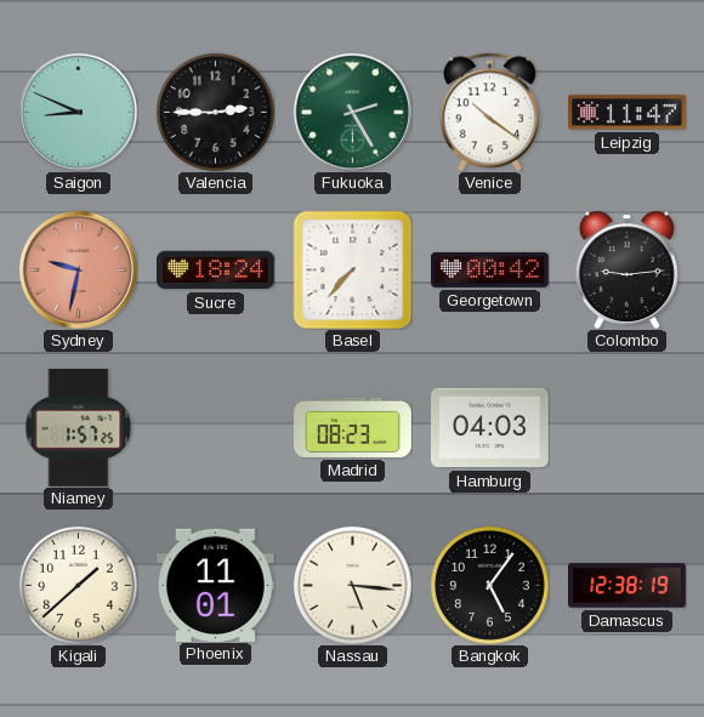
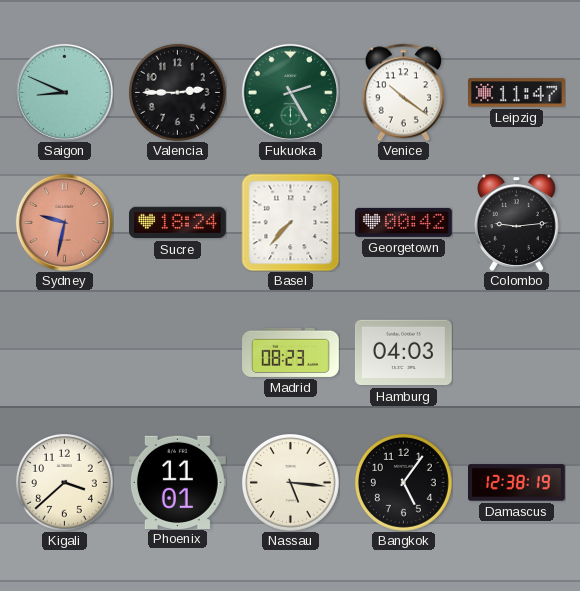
Niamey: 1:57 -> none
Kigali: 1:38 -> 3:38
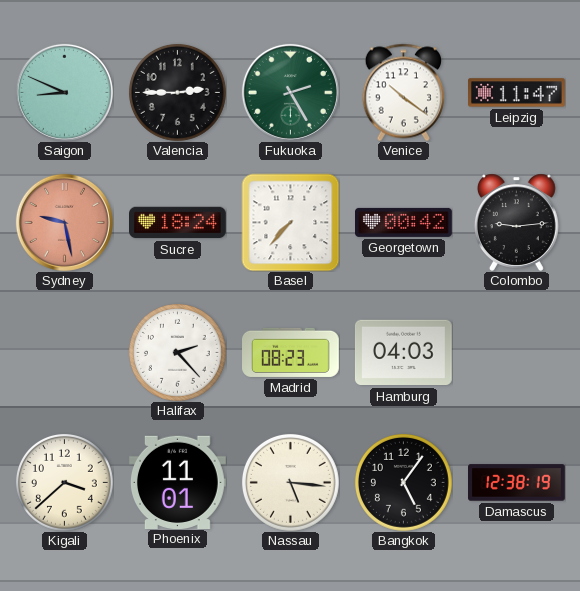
Sydney: 9:32 -> 9:28
Halifax: none -> 2:23
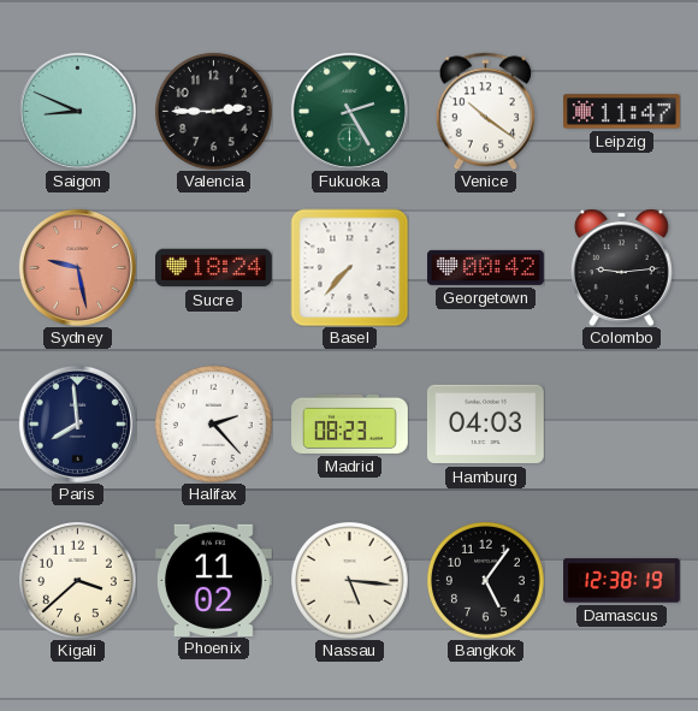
Paris: none -> 7:59
Phoenix: 11:01 -> 11:02
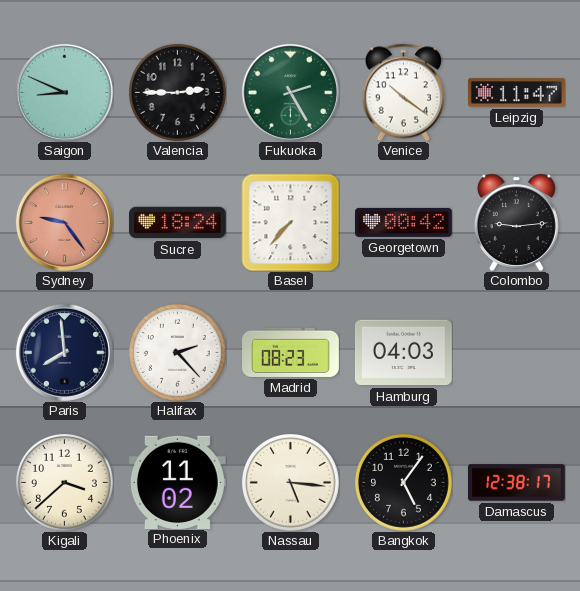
Sydney: 9:28 -> 9:24
Damascus: 12:38:19 -> 12:38:17
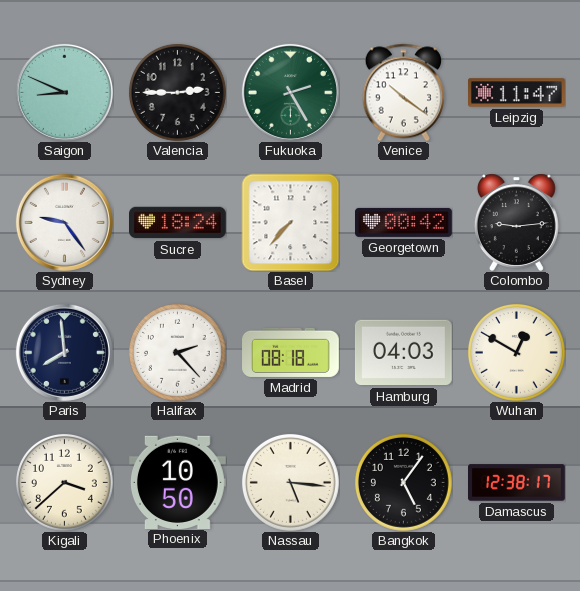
Sydney dial: salmon -> white
Madrid: 08:23 -> 08:18
Wuhan: none -> 12:50
Phoenix: 11:02 -> 10:50
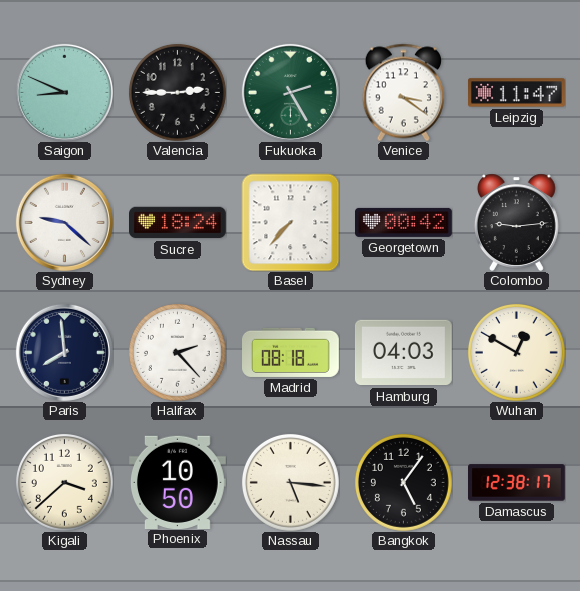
Venice: 10:21 -> 3:21
Sydney: 9:24 -> 9:22
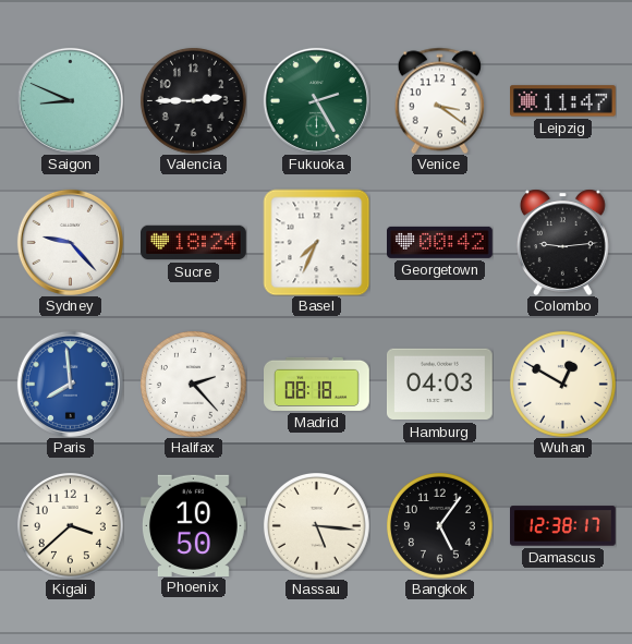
Sydney: 9:22 -> 9:23
Basel: 7:37 -> 7:34
Paris dial: navy -> blue
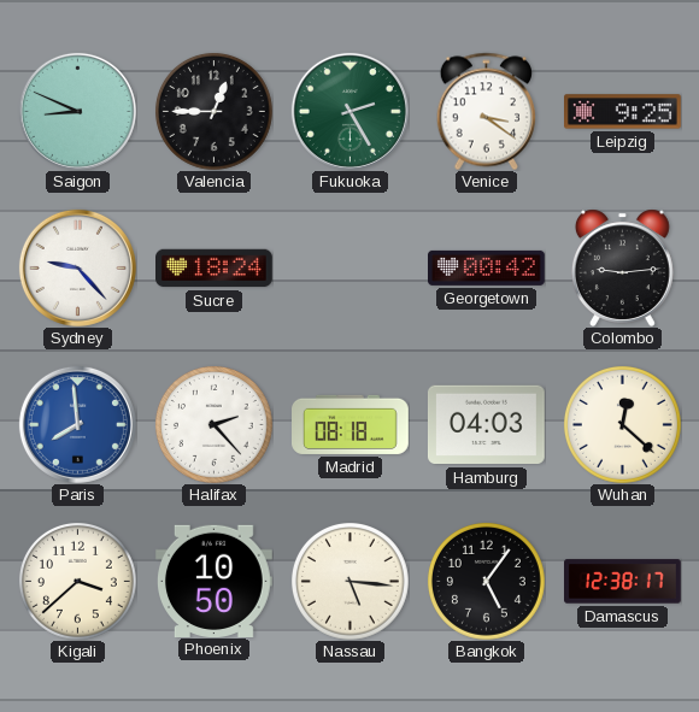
Valencia: 2:45 -> 12:45
Leipzig: 11:47 -> 9:25
Basel: 7:34 -> none
Wuhan: 12:50 -> 12:22
